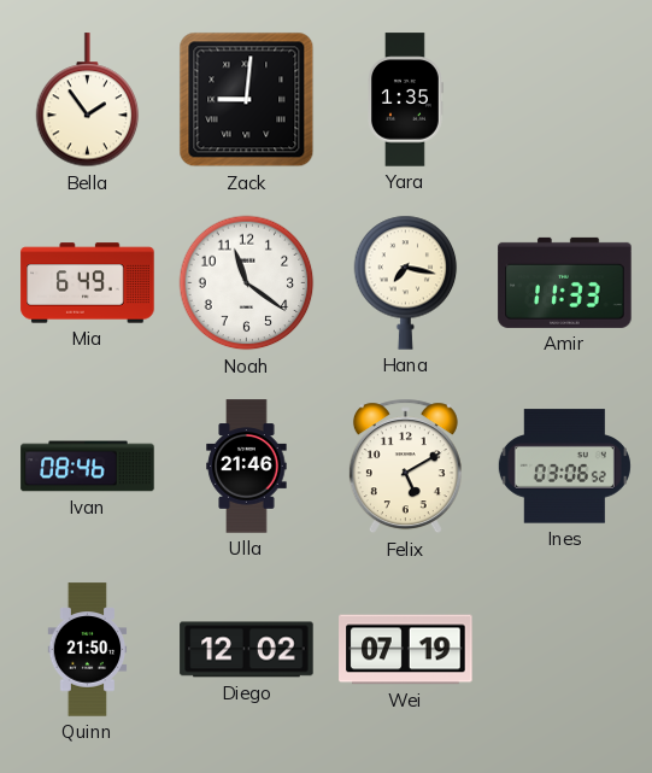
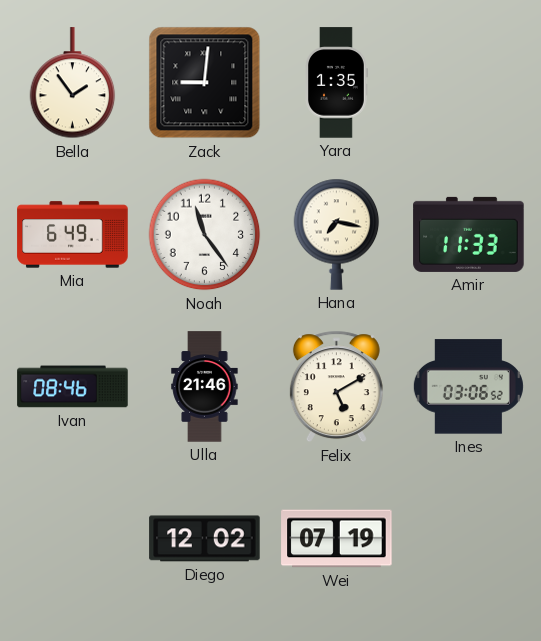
Noah: 11:21 -> 11:24
Quinn: 21:50 -> none
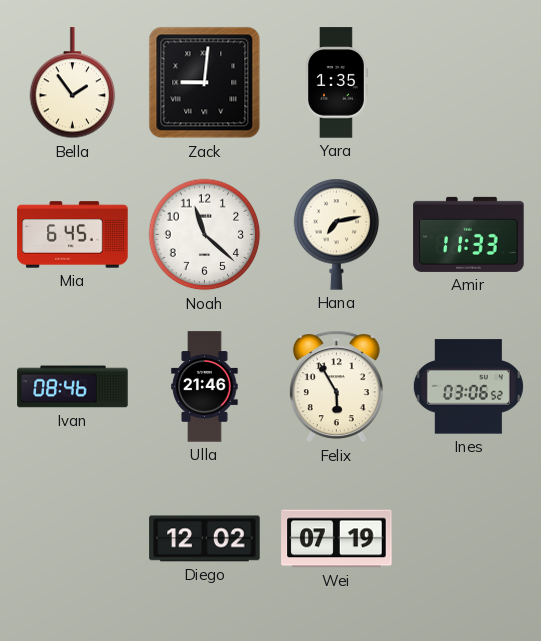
Mia: 6:49 -> 6:45
Noah: 11:24 -> 11:22
Hana: 7:17 -> 7:13
Felix: 5:10 -> 5:55
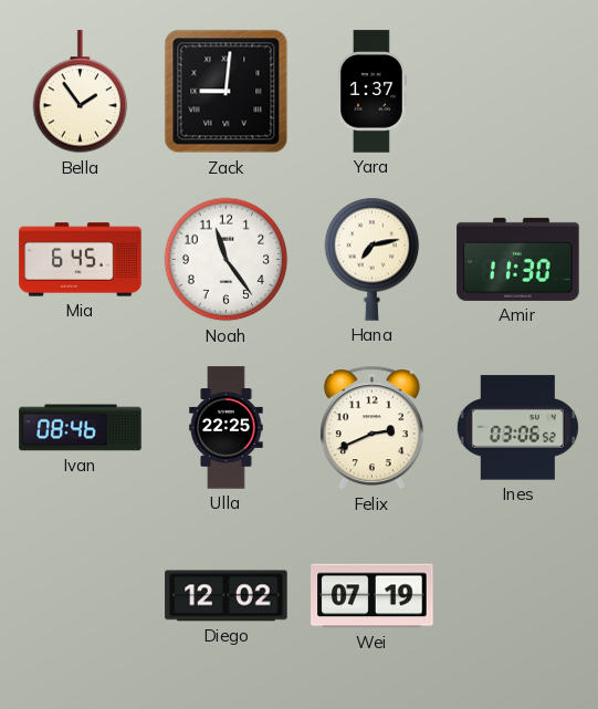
Yara: 1:35 -> 1:37
Noah: 11:22 -> 11:24
Amir: 11:33 -> 11:30
Ulla: 21:46 -> 22:25
Felix: 5:55 -> 2:41
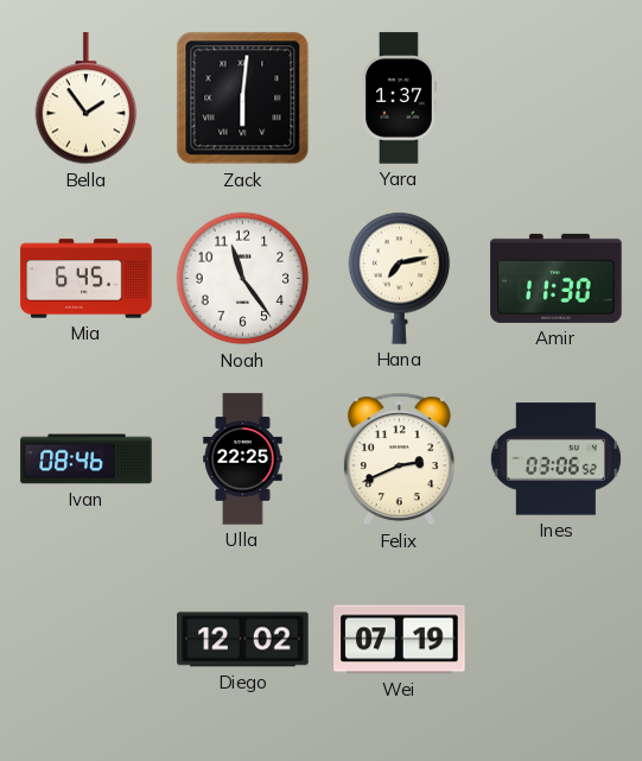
Zack: 9:01 -> 6:01
